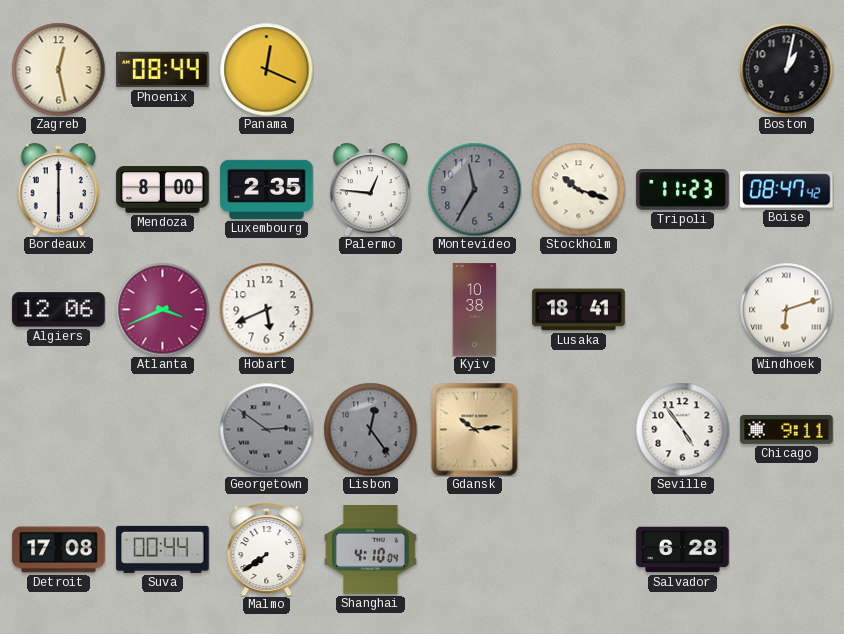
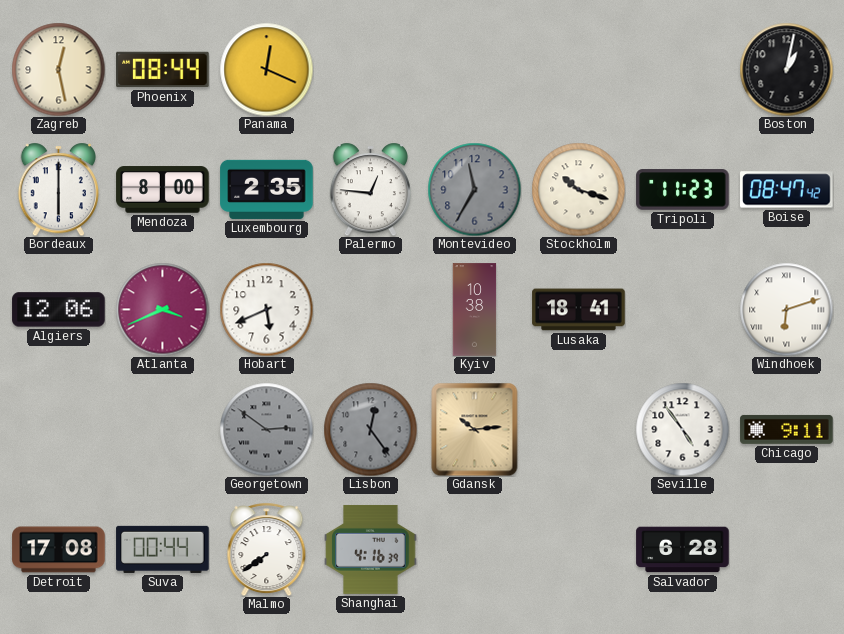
Shanghai: 4:10 -> 4:16
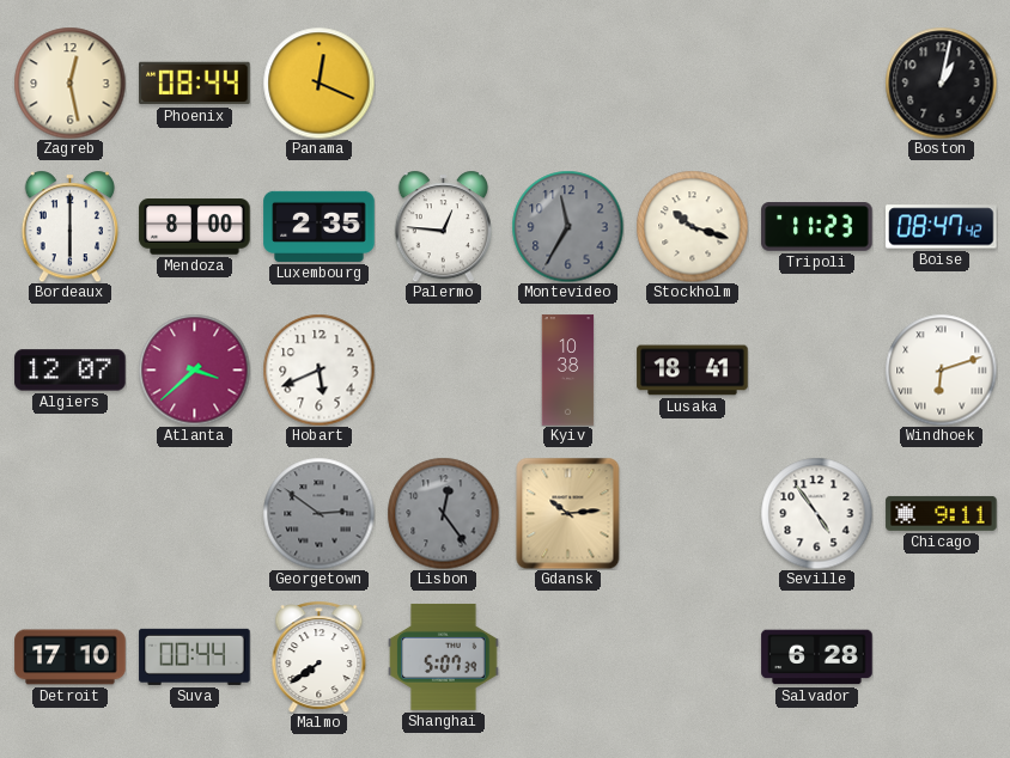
Algiers: 12:06 -> 12:07
Atlanta: 3:41 -> 3:38
Detroit: 17:08 -> 17:10
Shanghai: 4:16 -> 5:07
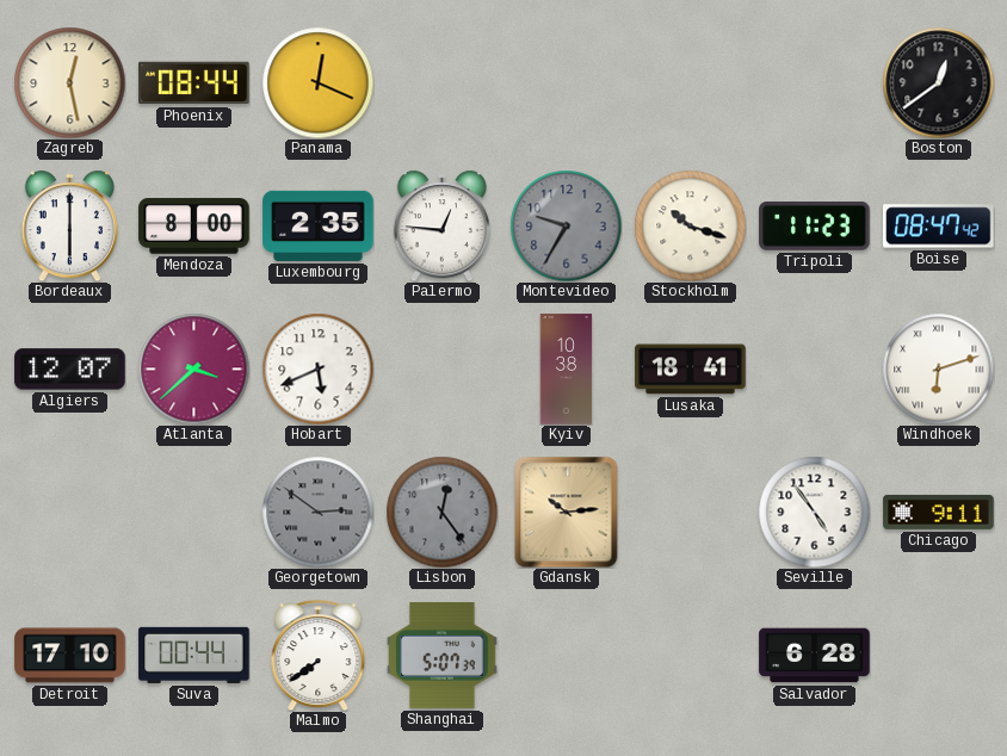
Boston: 1:02 -> 12:39
Montevideo: 11:35 -> 9:35
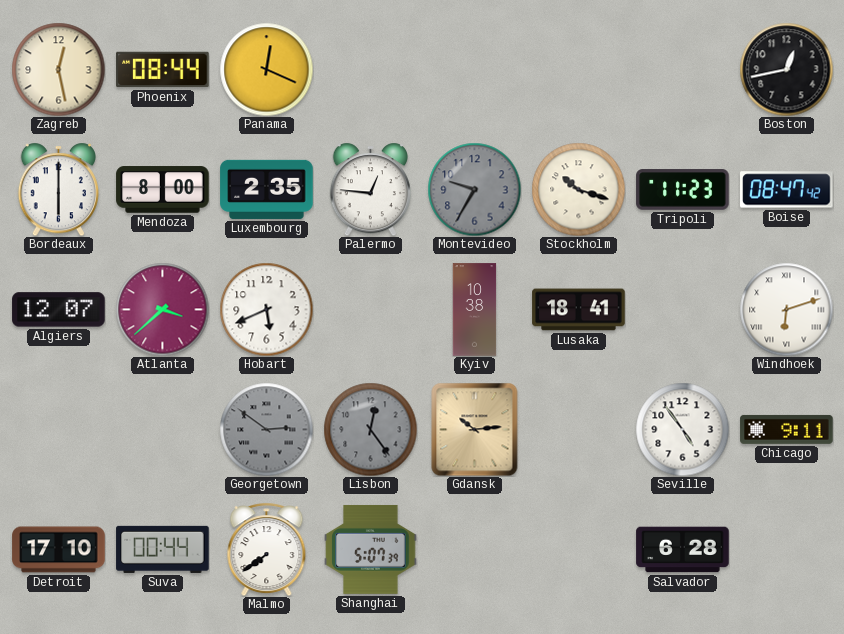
Boston: 12:39 -> 12:43
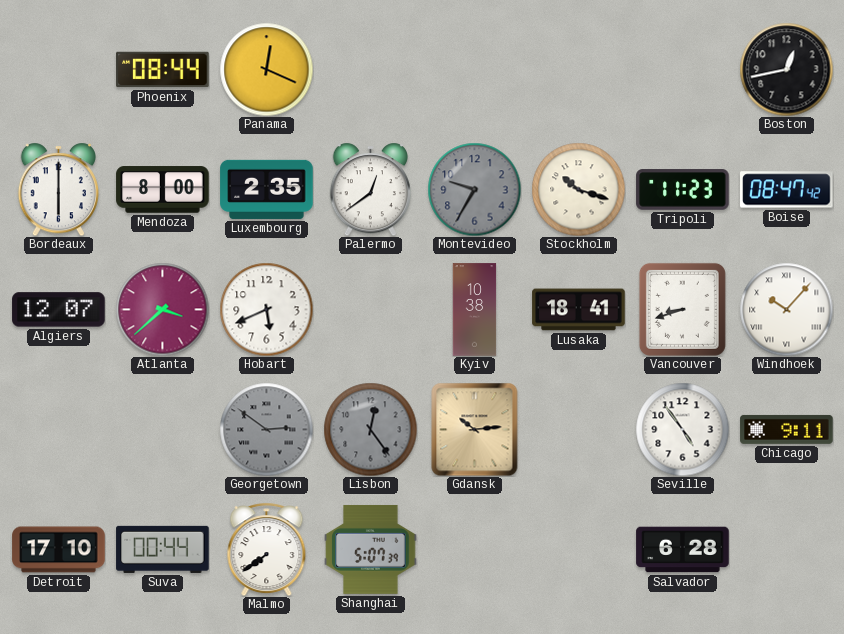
Zagreb: 12:28 -> none
Palermo: 12:46 -> 12:39
Vancouver: none -> 8:42
Windhoek: 6:12 -> 10:07
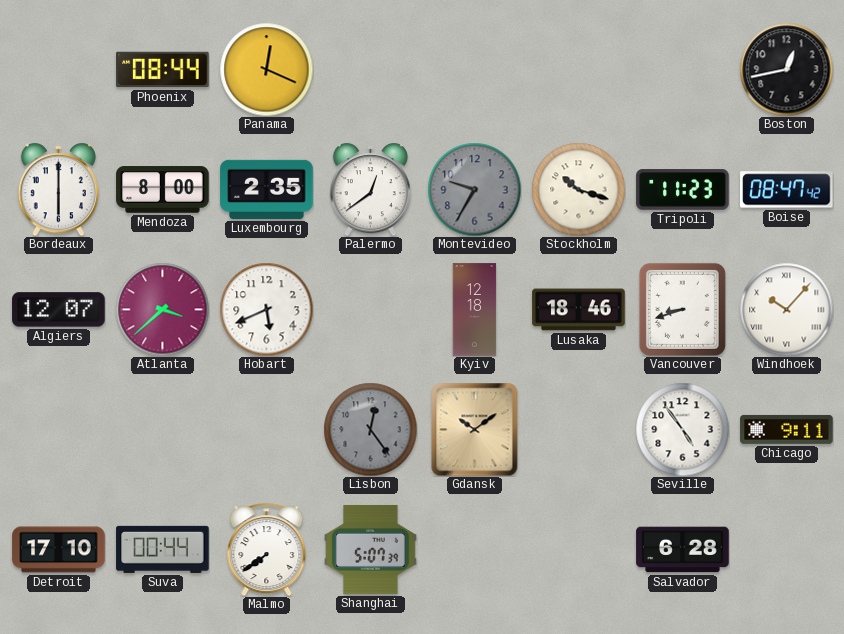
Kyiv: 10:38 -> 12:18
Lusaka: 18:41 -> 18:46
Georgetown: 2:51 -> none
Gdansk: 10:14 -> 10:09
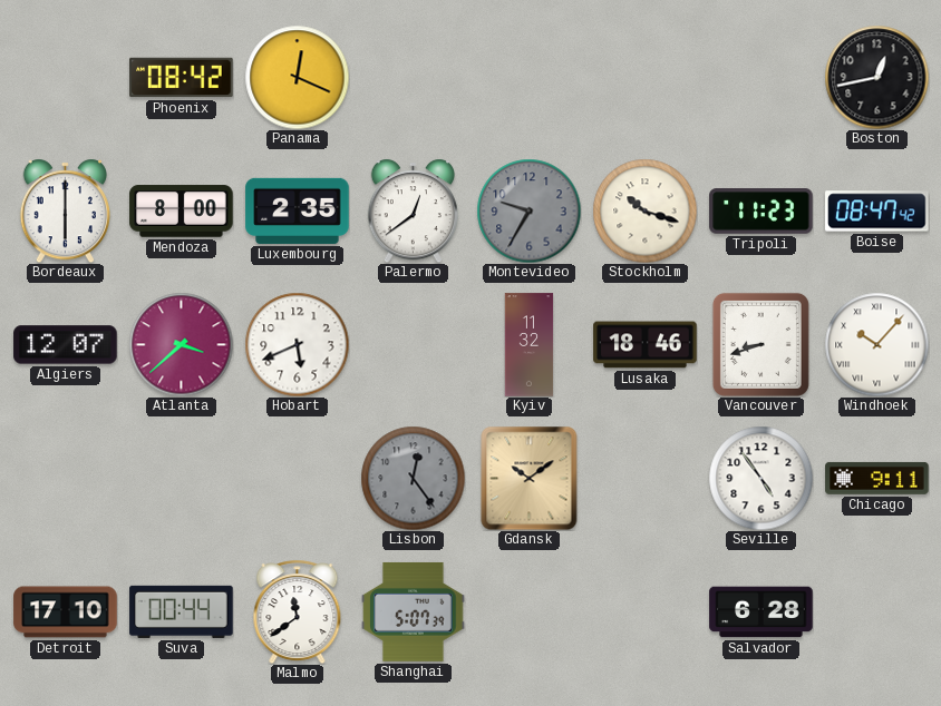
Phoenix: 08:44 -> 08:42
Kyiv: 12:18 -> 11:32
Malmo: 7:39 -> 11:39
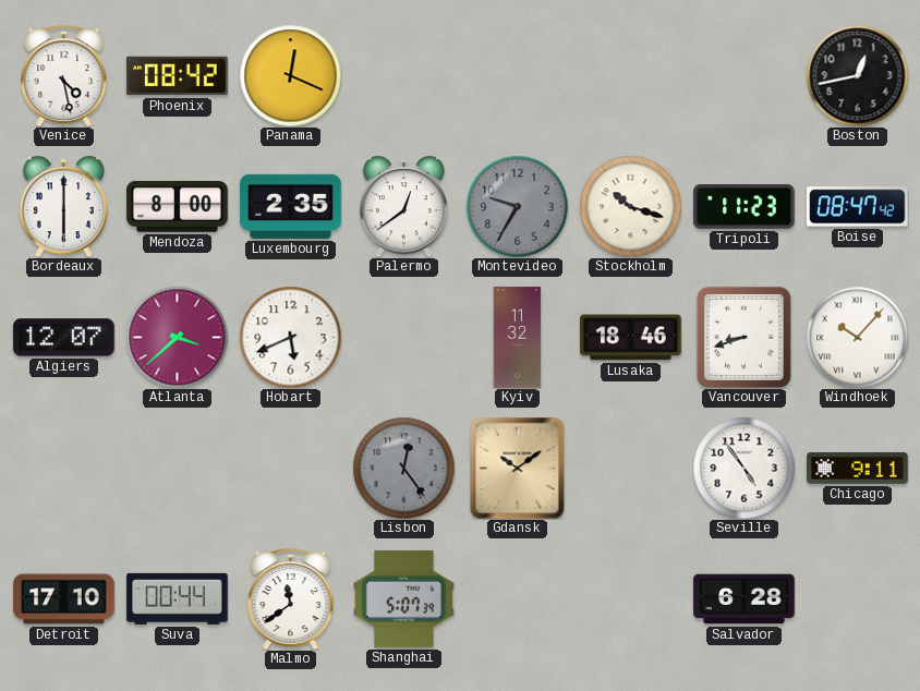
Venice: none -> 4:28
